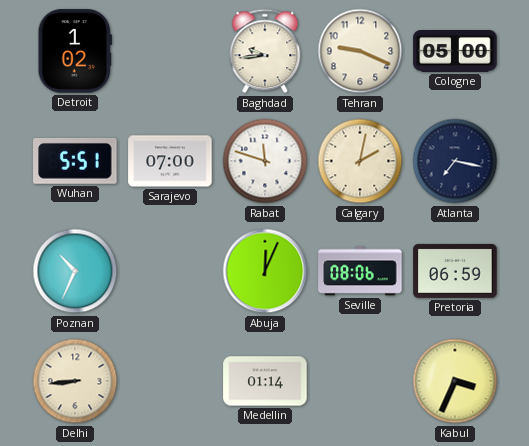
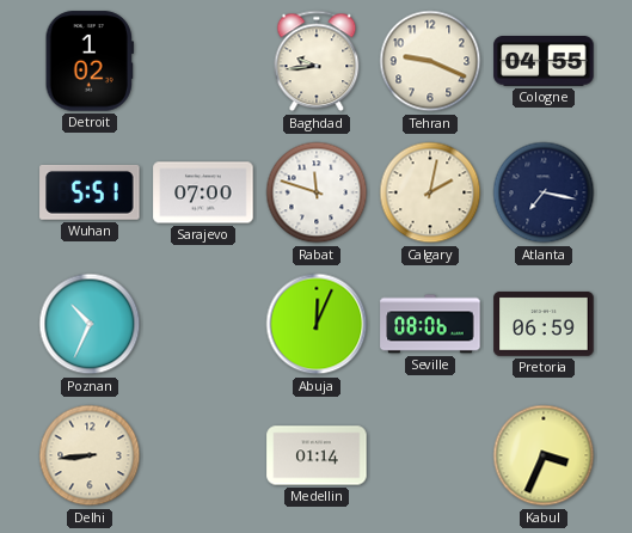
Cologne: 05:00 -> 04:55
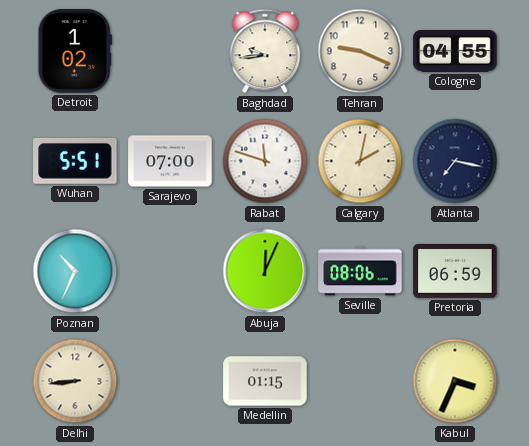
Medellin: 01:14 -> 01:15
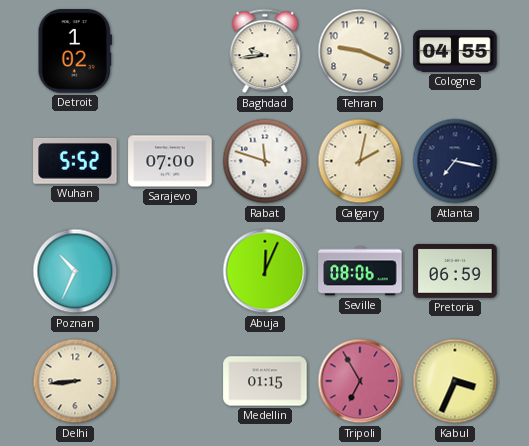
Wuhan: 5:51 -> 5:52
Tripoli: none -> 6:55
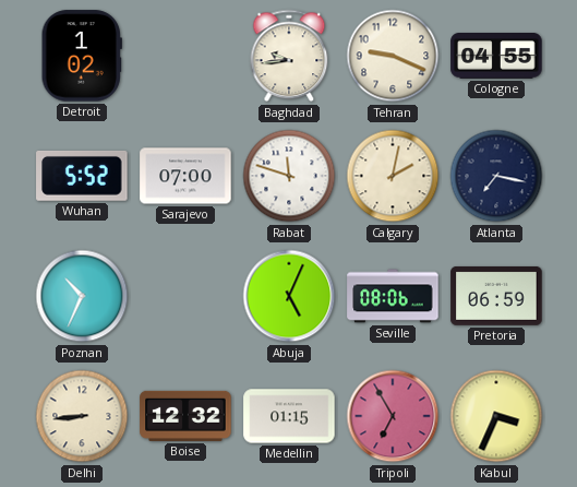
Abuja: 12:04 -> 5:04
Boise: none -> 12:32
